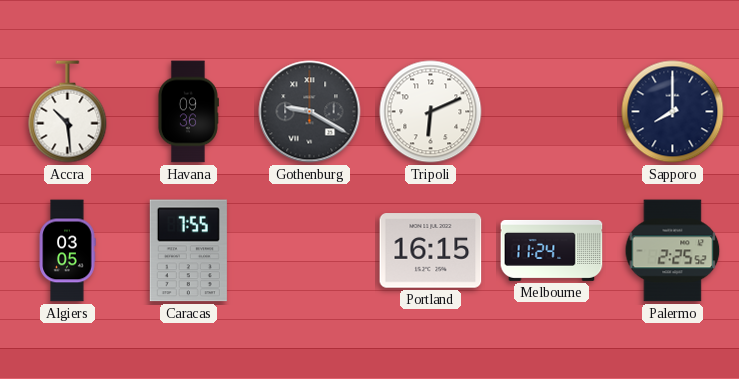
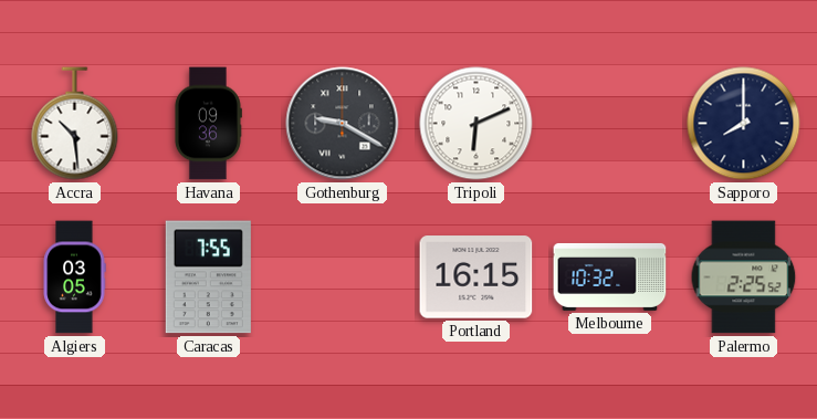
Melbourne: 11:24 -> 10:32
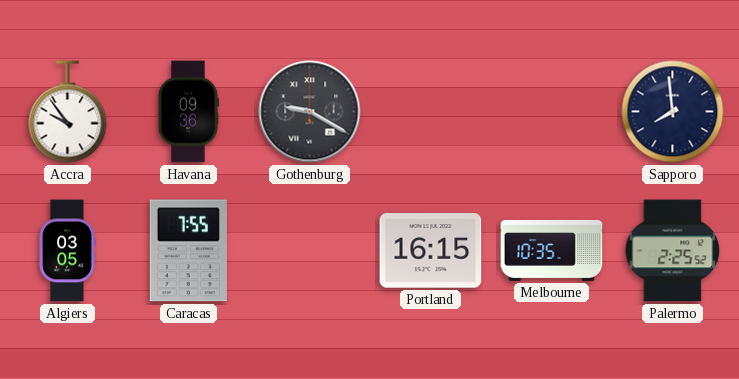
Accra: 10:29 -> 9:54
Tripoli: 6:11 -> none
Sapporo: 8:00 -> 7:59
Melbourne: 10:32 -> 10:35
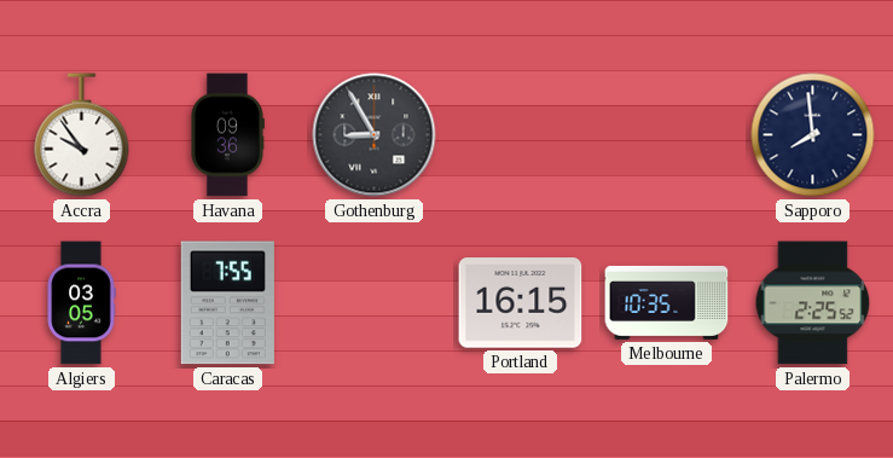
Gothenburg: 9:20 -> 8:55
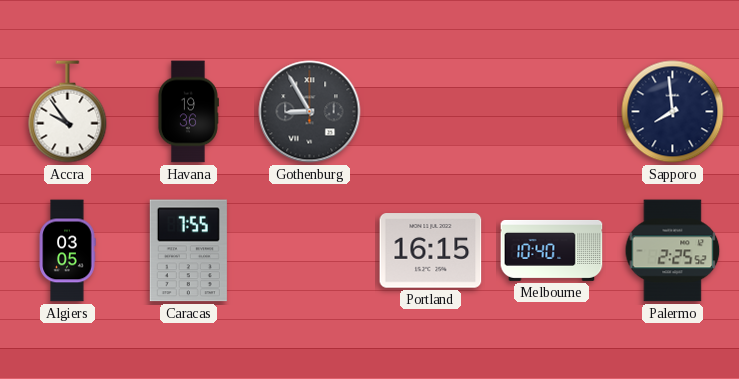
Havana: 09:36 -> 19:36
Melbourne: 10:35 -> 10:40
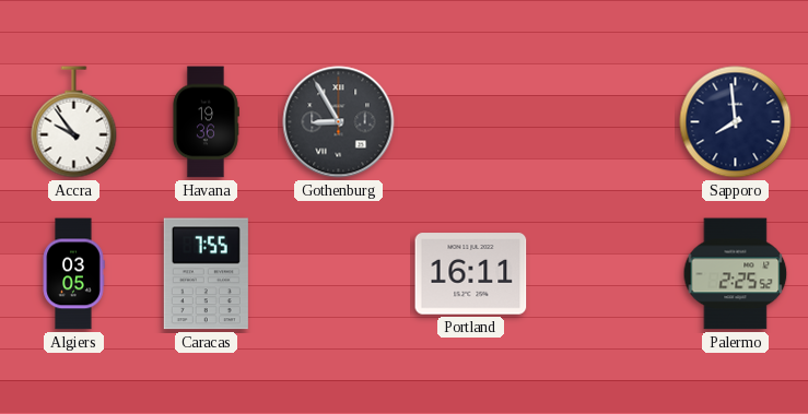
Portland: 16:15 -> 16:11
Melbourne: 10:40 -> none
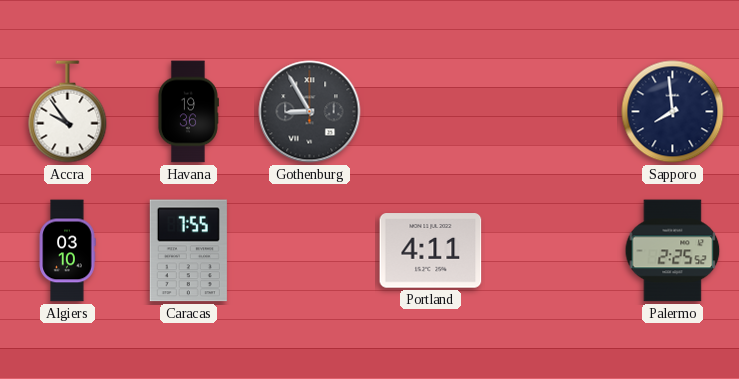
Algiers: 03:05 -> 03:10
Portland: 16:11 -> 4:11
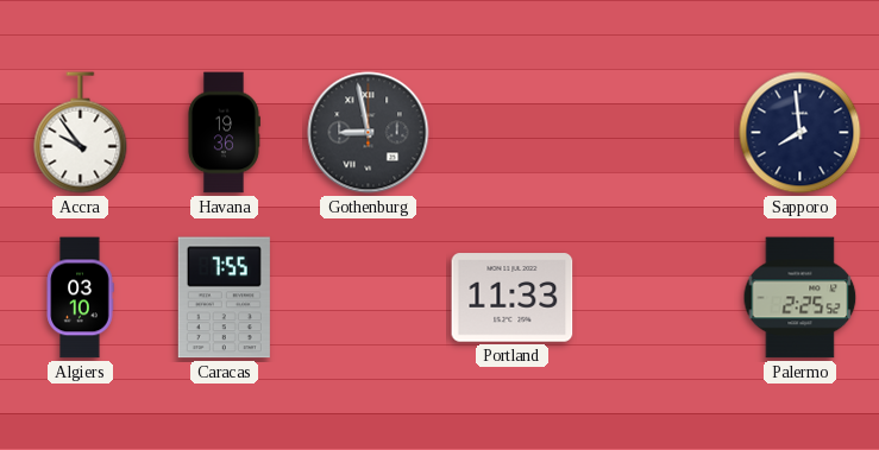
Gothenburg: 8:55 -> 8:58
Portland: 4:11 -> 11:33
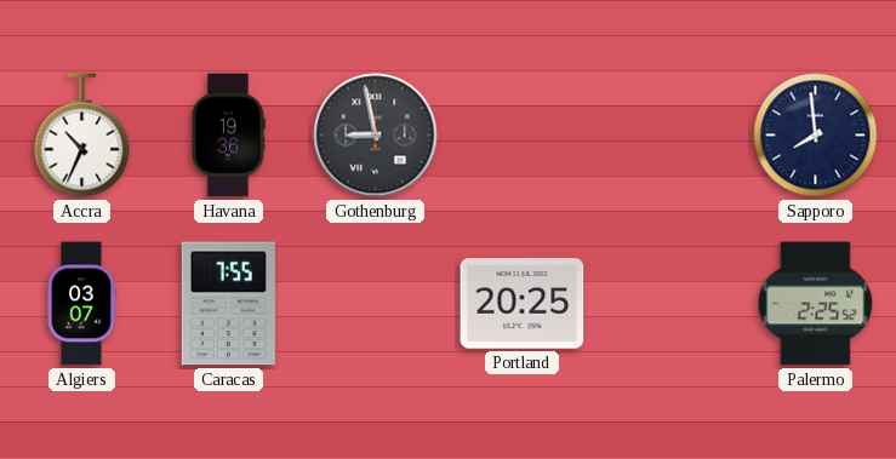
Accra: 9:54 -> 10:34
Algiers: 03:10 -> 03:07
Portland: 11:33 -> 20:25
